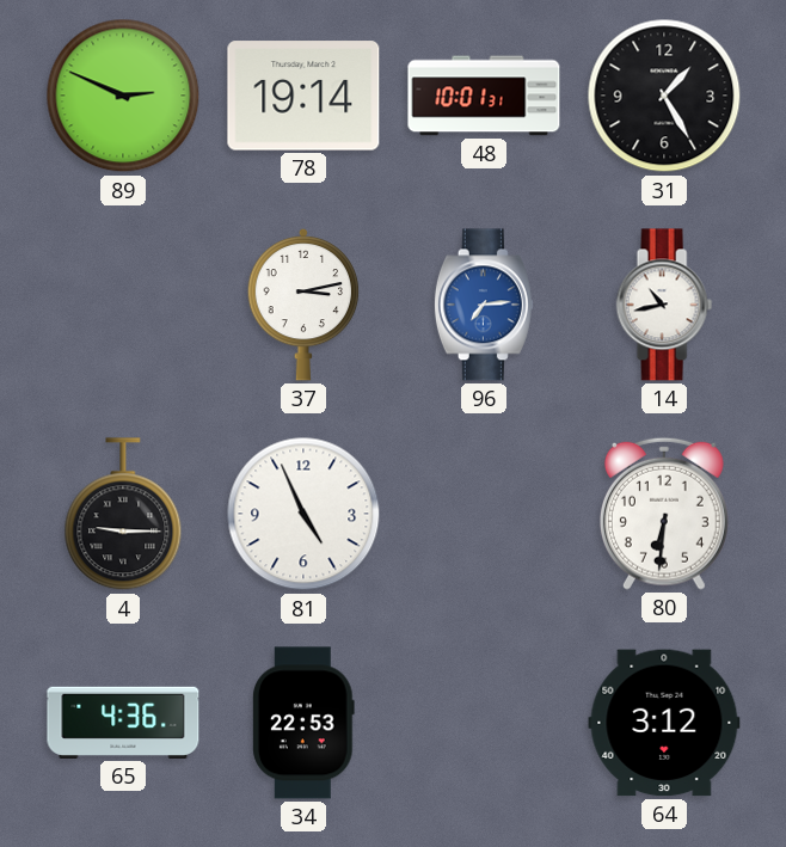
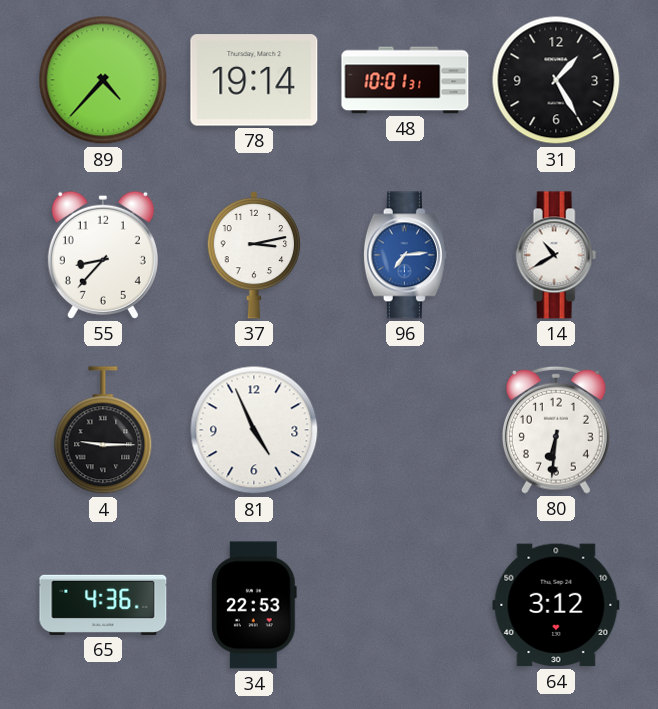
89: 2:49 -> 4:37
55: none -> 8:37
14: 10:43 -> 10:40
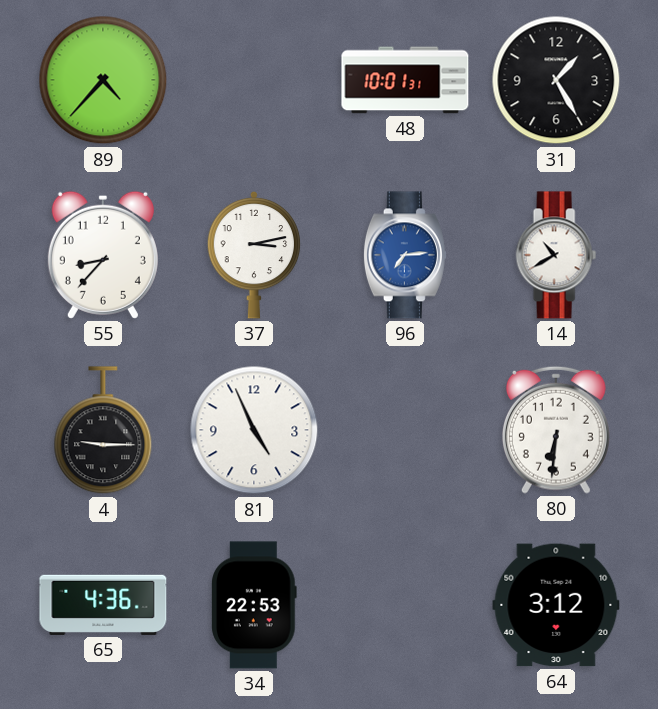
78: 19:14 -> none
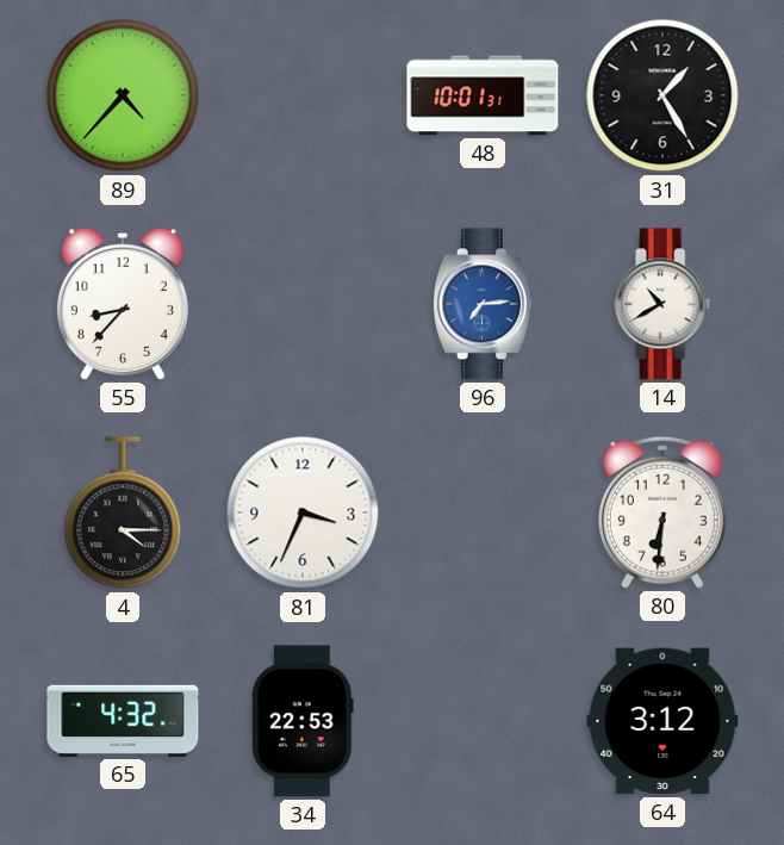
37: 3:13 -> none
4: 9:15 -> 4:15
81: 4:56 -> 3:34
65: 4:36 -> 4:32
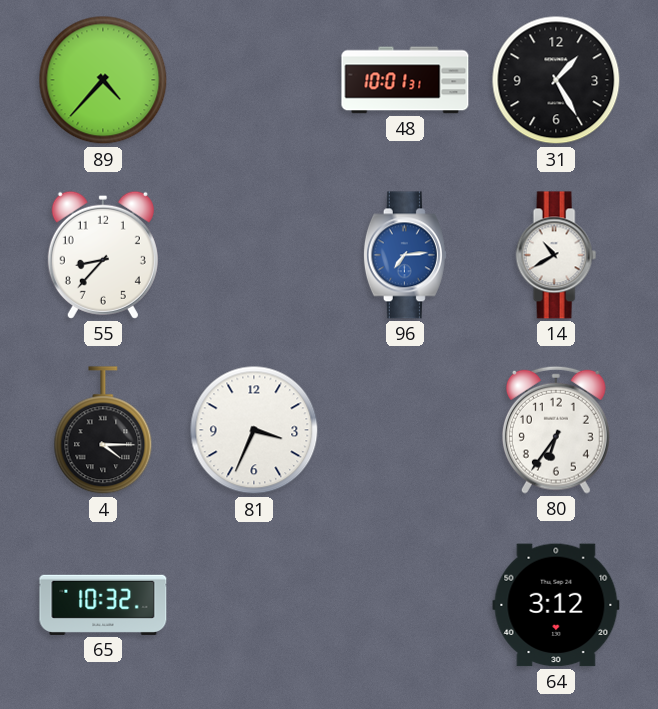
80: 6:31 -> 6:36
65: 4:32 -> 10:32
34: 22:53 -> none
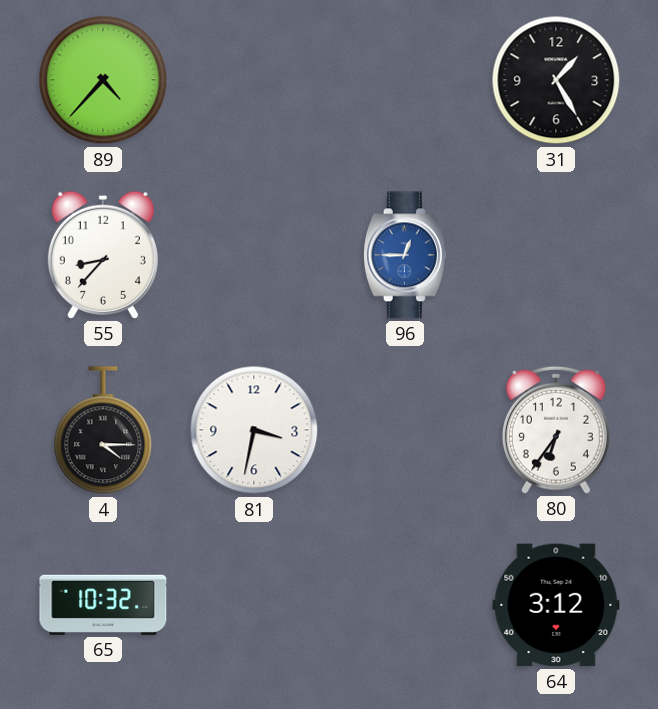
48: 10:01 -> none
96: 7:14 -> 12:45
14: 10:40 -> none
81: 3:34 -> 3:32
